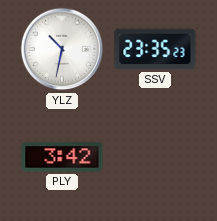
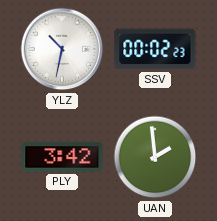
SSV: 23:35 -> 00:02
UAN: none -> 1:59
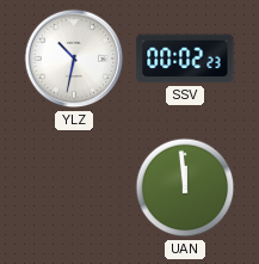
PLY: 3:42 -> none
UAN: 1:59 -> 11:59
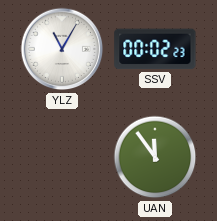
YLZ: 10:32 -> 11:05
UAN: 11:59 -> 11:54
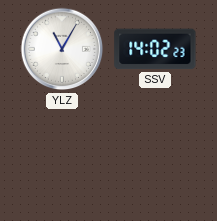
SSV: 00:02 -> 14:02
UAN: 11:54 -> none
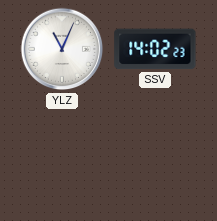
YLZ: 11:05 -> 11:04
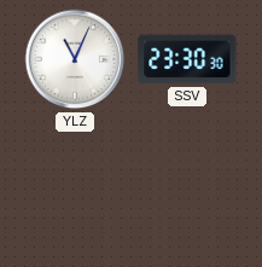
SSV: 14:02 -> 23:30
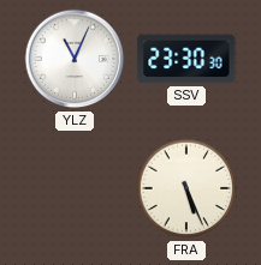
FRA: none -> 5:26
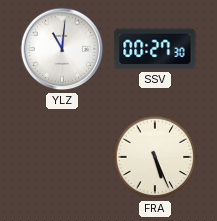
YLZ: 11:04 -> 11:01
SSV: 23:30 -> 00:27
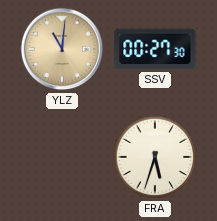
YLZ dial: white -> champagne
FRA: 5:26 -> 5:33
